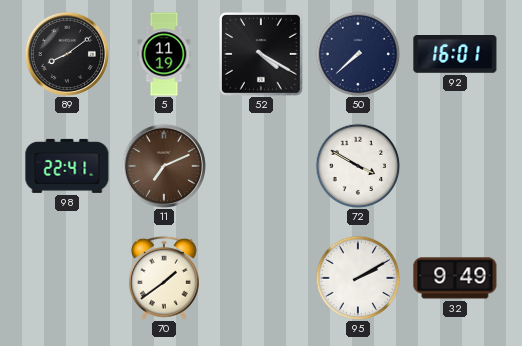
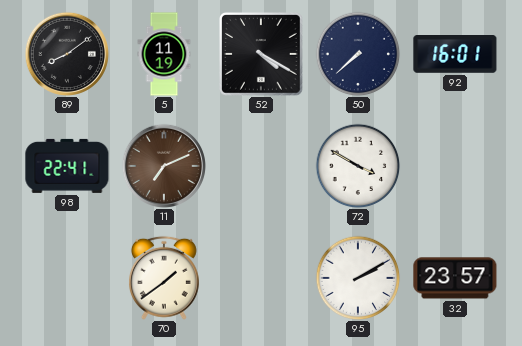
32: 9:49 -> 23:57
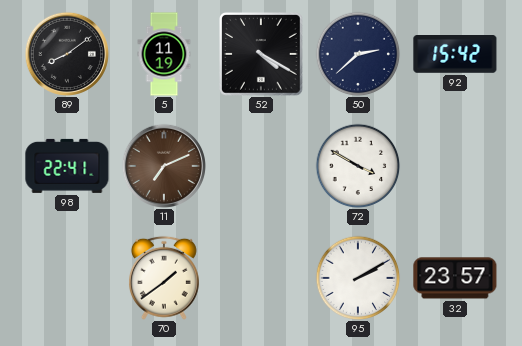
50: 7:38 -> 2:38
92: 16:01 -> 15:42
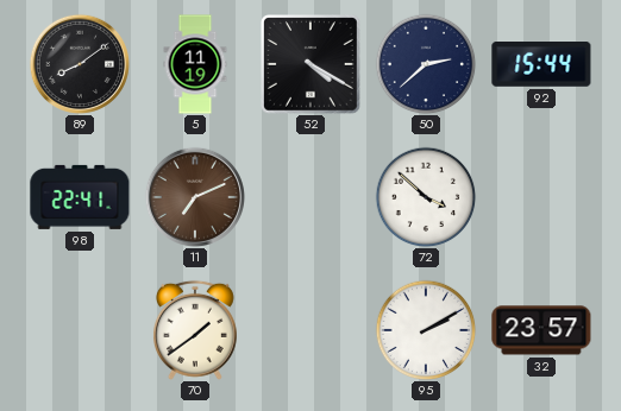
92: 15:42 -> 15:44
72: 3:50 -> 3:52
